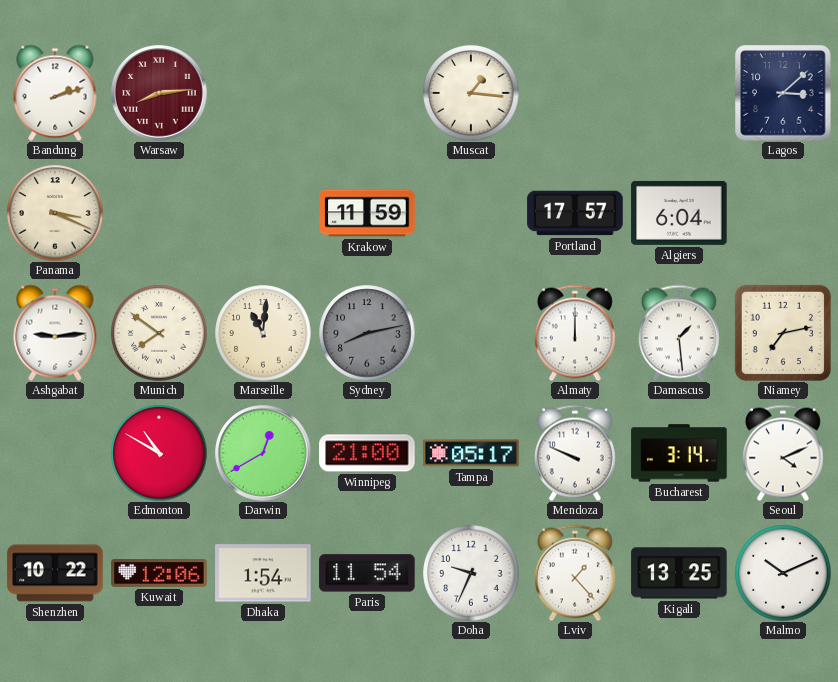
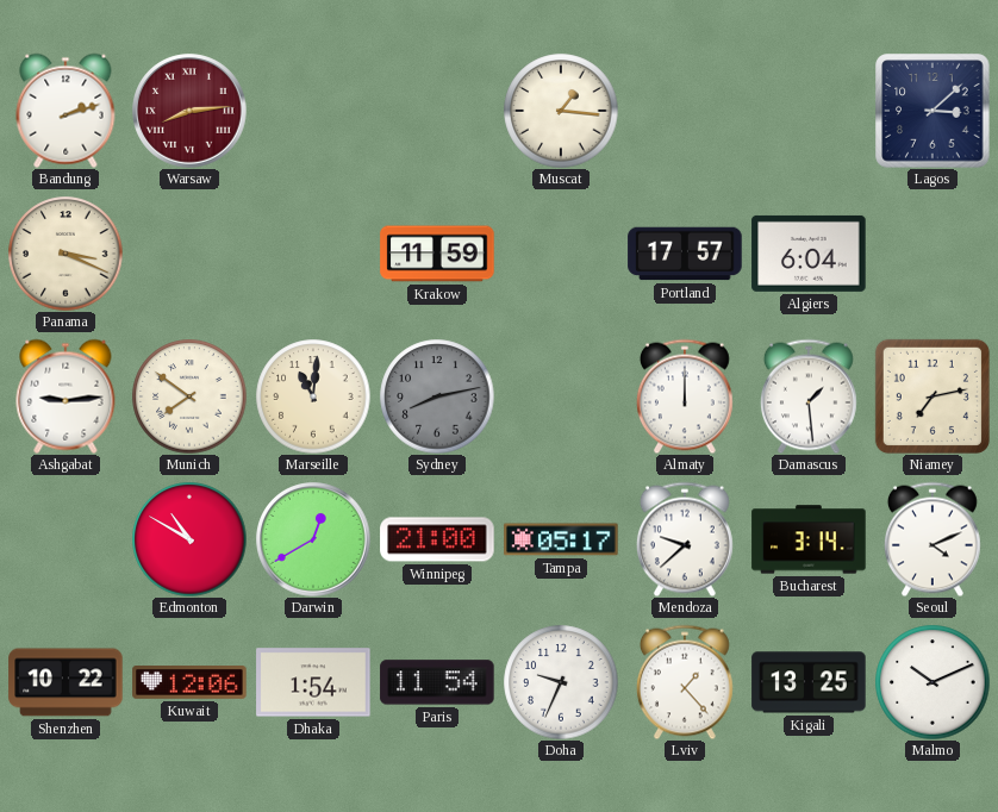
Mendoza: 9:49 -> 9:38
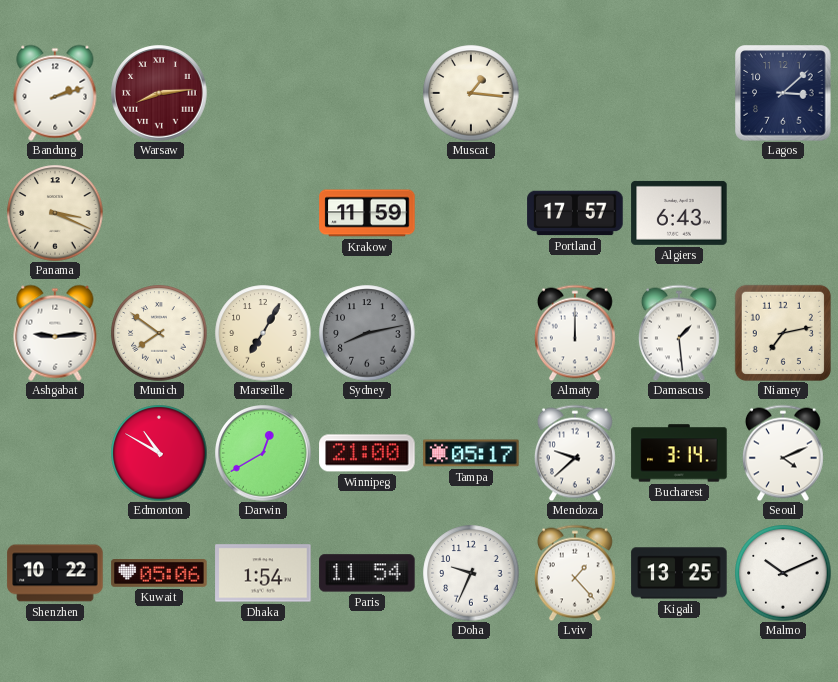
Algiers: 6:04 -> 6:43
Marseille: 11:01 -> 7:05
Kuwait: 12:06 -> 05:06
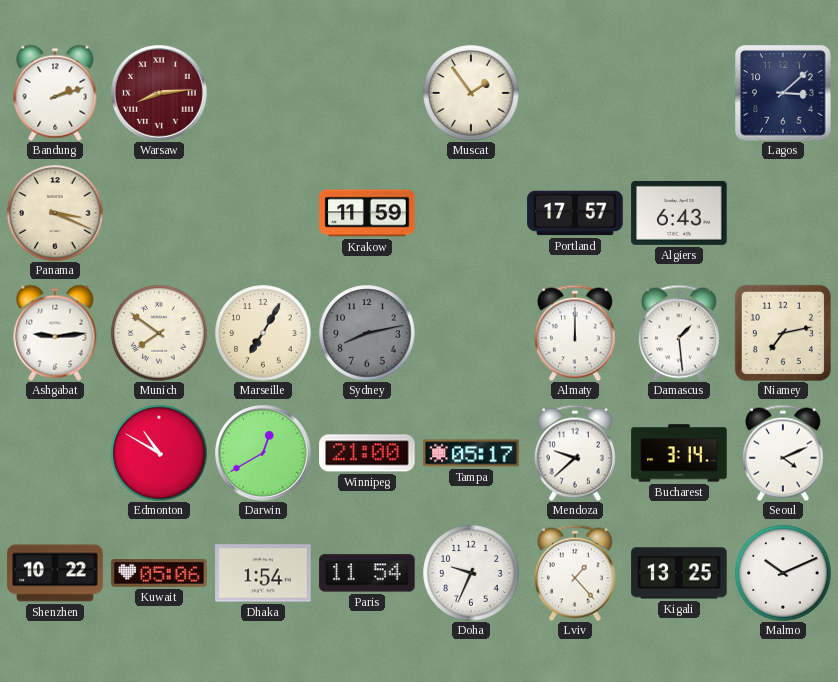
Muscat: 1:16 -> 1:54
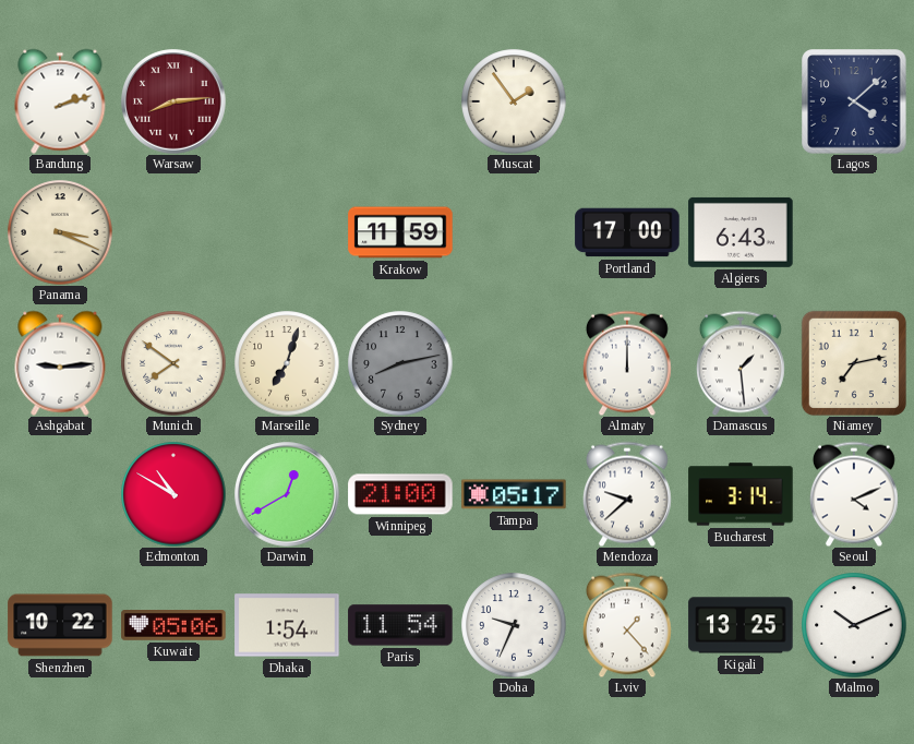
Lagos: 3:08 -> 4:08
Portland: 17:57 -> 17:00
Marseille: 7:05 -> 7:03
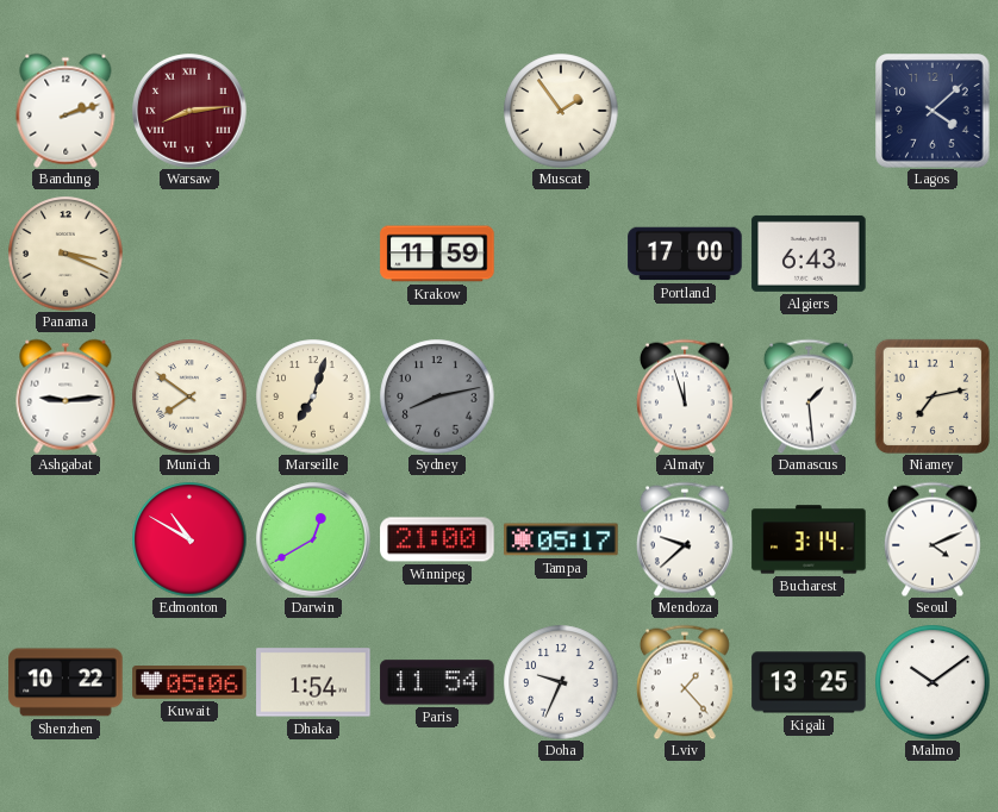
Almaty: 12:00 -> 11:57
Malmo: 10:11 -> 10:09
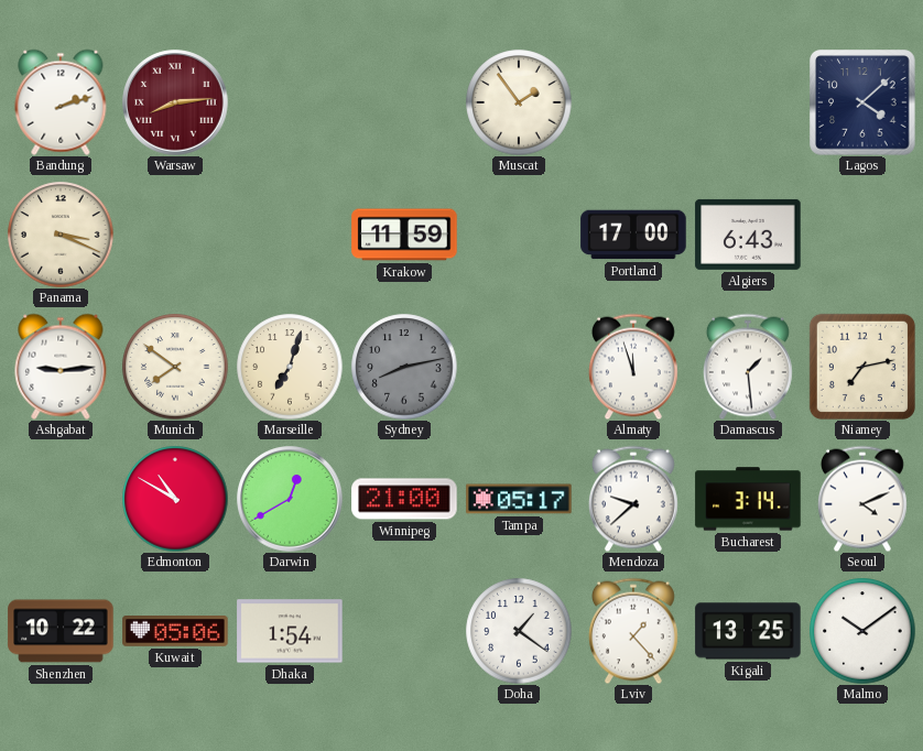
Paris: 11:54 -> none
Doha: 9:34 -> 1:21
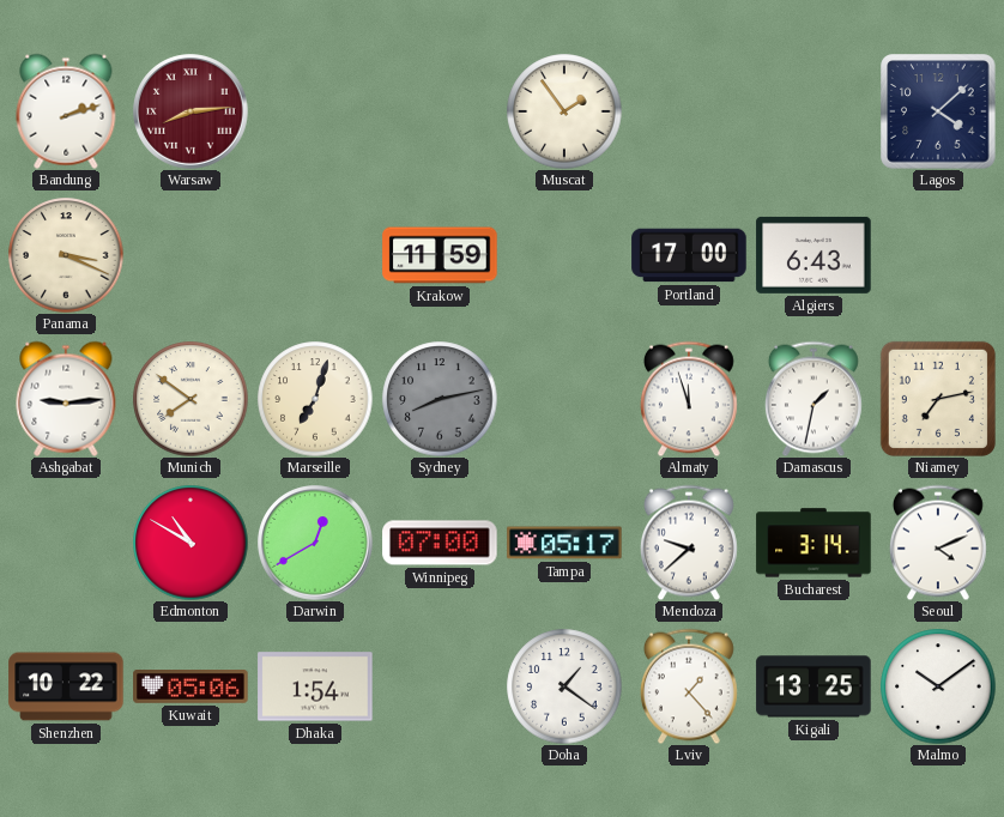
Damascus: 1:29 -> 1:32
Winnipeg: 21:00 -> 07:00
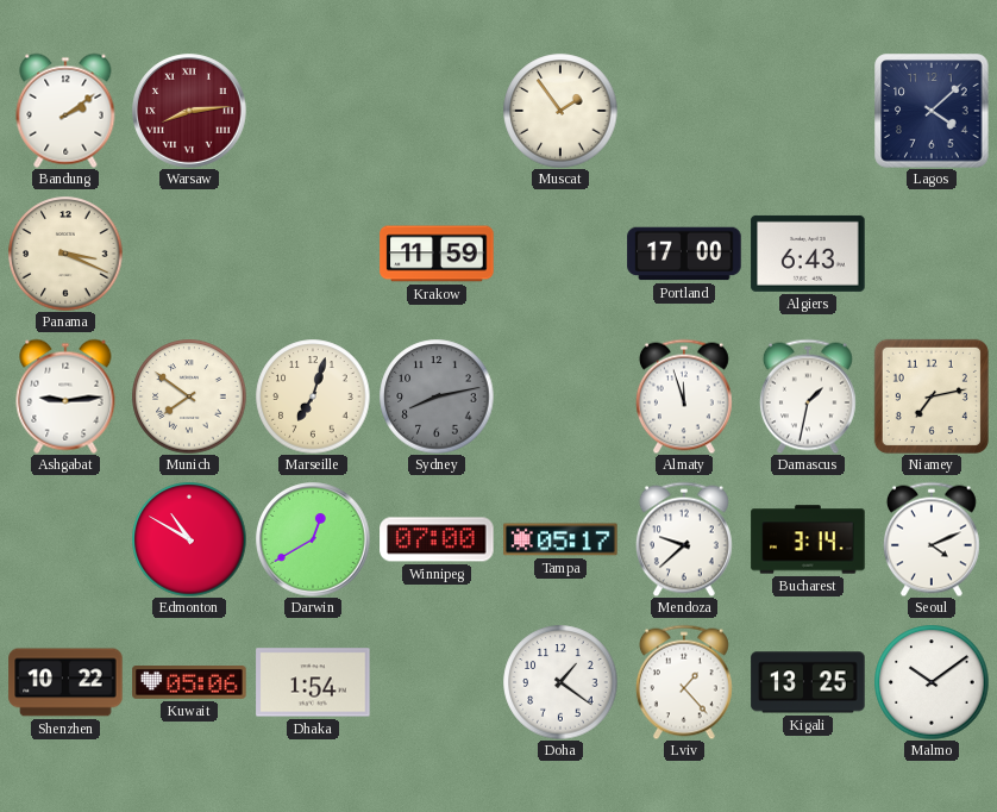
Bandung: 2:12 -> 2:09
